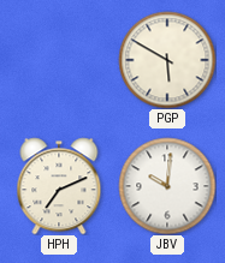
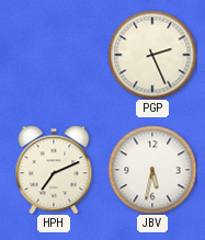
PGP: 5:50 -> 2:26
JBV: 10:01 -> 5:32
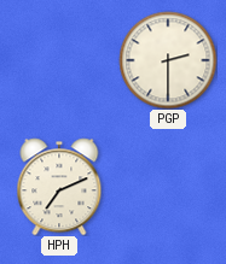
PGP: 2:26 -> 2:30
JBV: 5:32 -> none
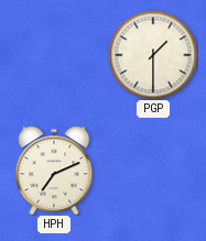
PGP: 2:30 -> 1:30
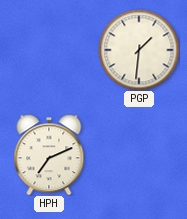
PGP: 1:30 -> 1:31
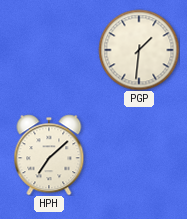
HPH: 7:11 -> 7:08
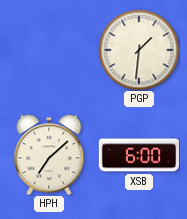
XSB: none -> 6:00
